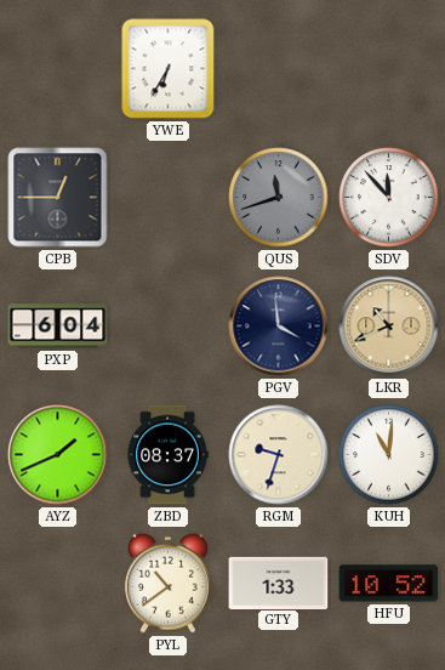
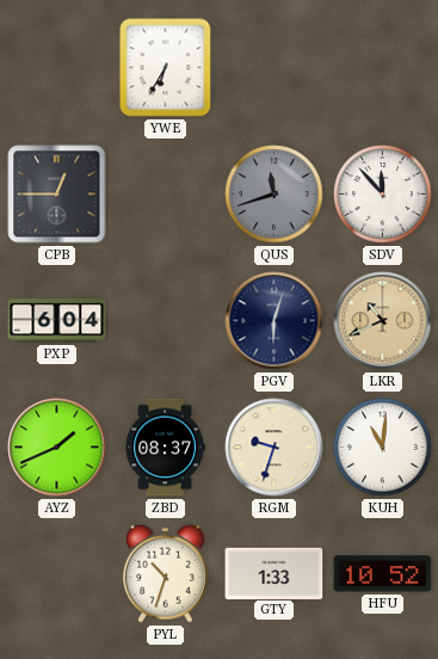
PGV: 3:59 -> 6:03
PYL: 10:39 -> 10:33
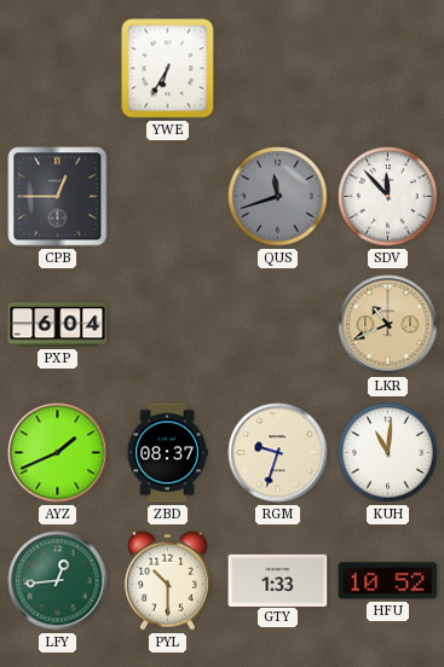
PGV: 6:03 -> none
LFY: none -> 12:44
PYL: 10:33 -> 10:30
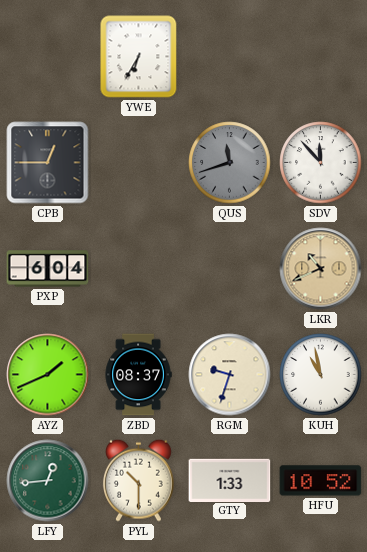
KUH: 11:01 -> 10:58
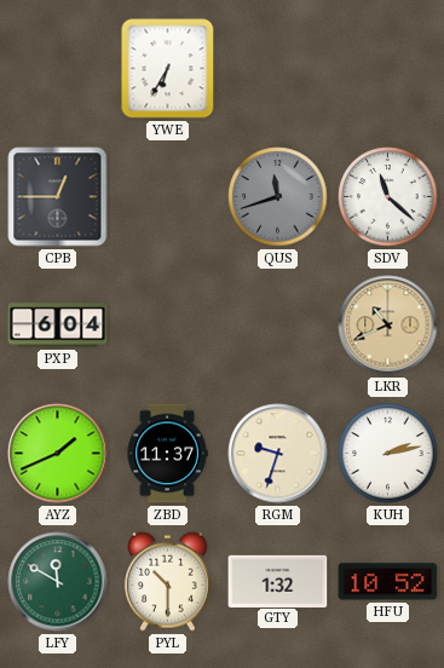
SDV: 11:53 -> 11:22
ZBD: 08:37 -> 11:37
KUH: 10:58 -> 2:13
LFY: 12:44 -> 11:50
GTY: 1:33 -> 1:32
